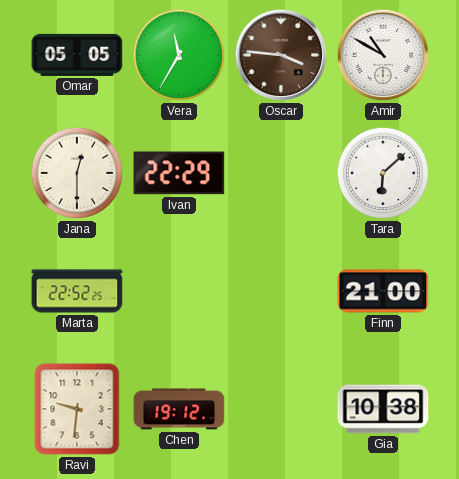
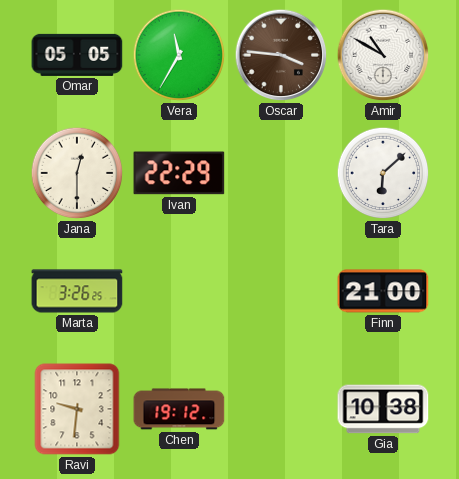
Marta: 22:52 -> 3:26
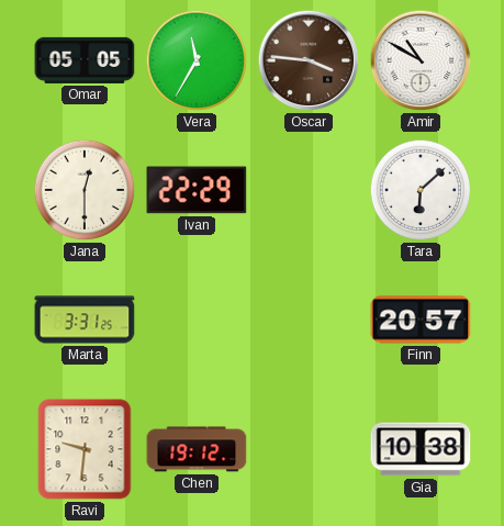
Marta: 3:26 -> 3:31
Finn: 21:00 -> 20:57
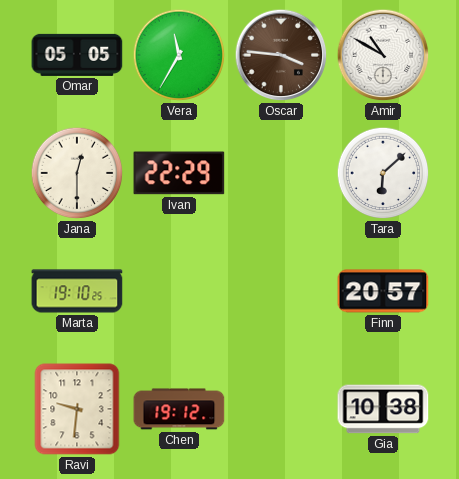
Marta: 3:31 -> 19:10
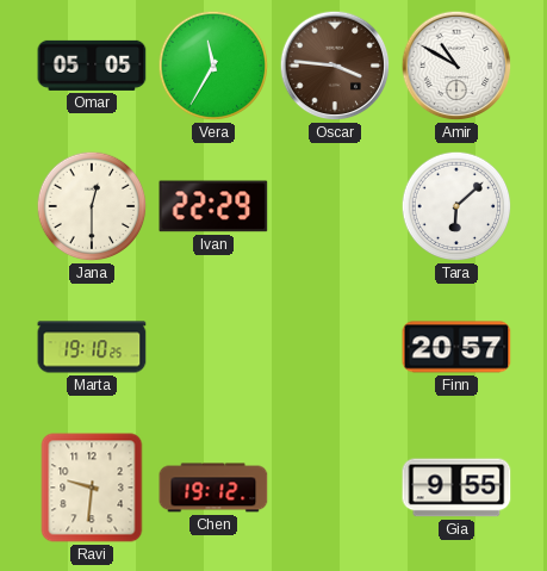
Gia: 10:38 -> 9:55
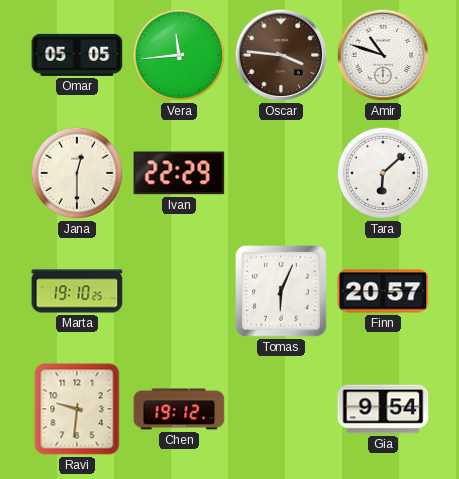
Vera: 11:35 -> 11:44
Amir: 10:50 -> 10:48
Tomas: none -> 6:04
Gia: 9:55 -> 9:54
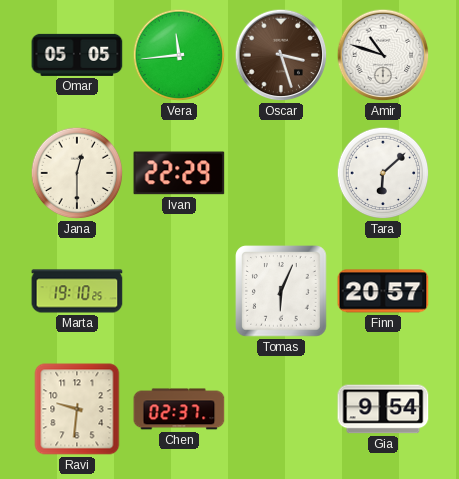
Oscar: 3:46 -> 3:27
Chen: 19:12 -> 02:37
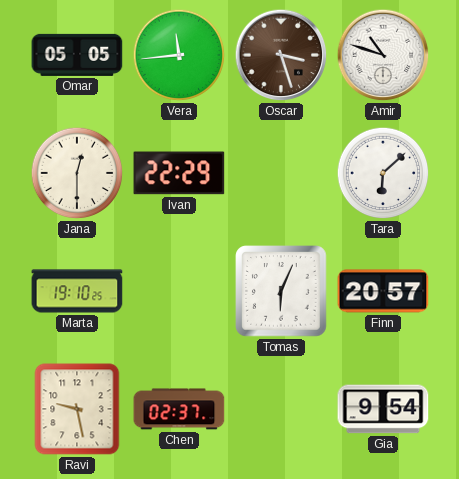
Ravi: 9:31 -> 9:28
